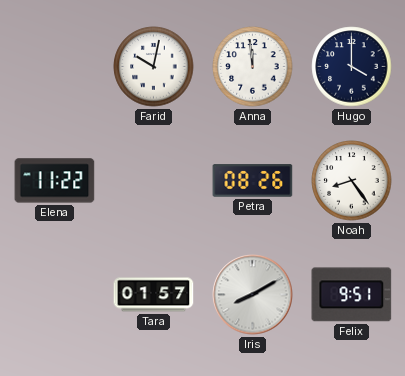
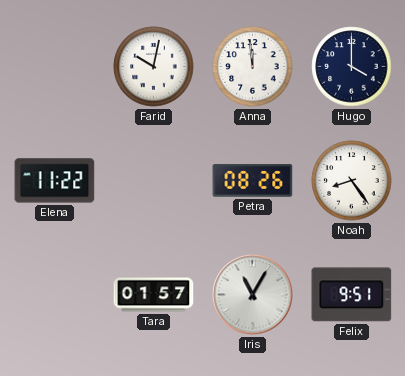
Iris: 8:10 -> 11:05
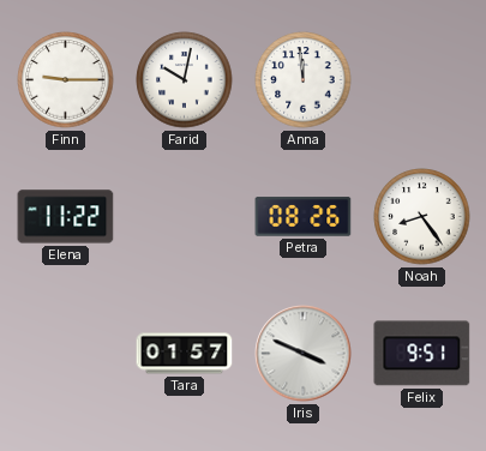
Finn: none -> 9:15
Hugo: 4:00 -> none
Iris: 11:05 -> 3:49
